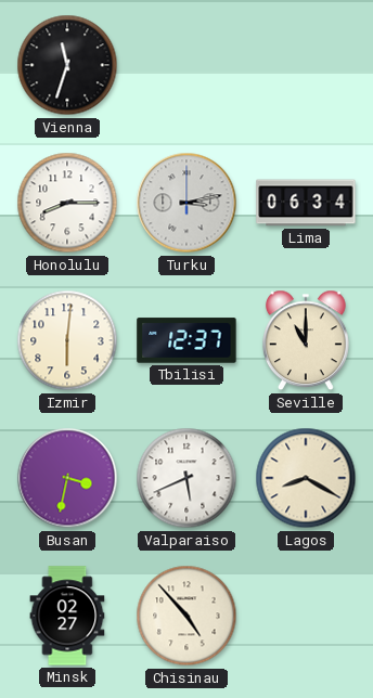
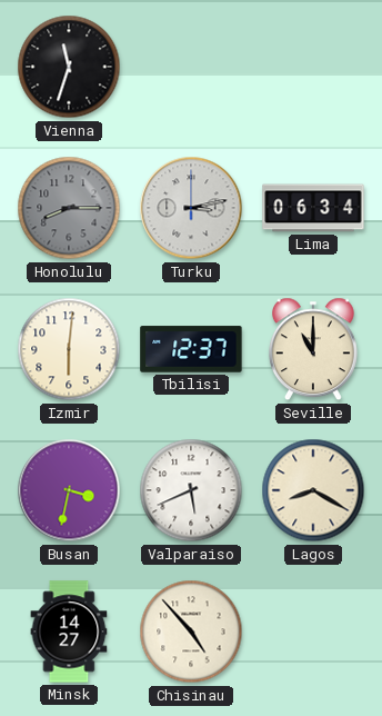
Honolulu dial: white -> grey
Minsk: 02:27 -> 14:27
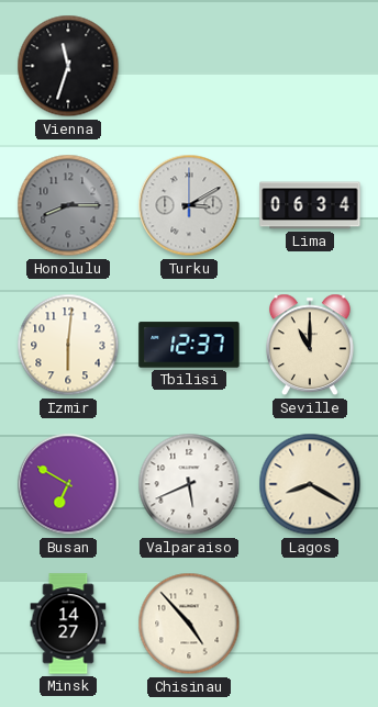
Turku: 3:13 -> 3:10
Busan: 3:32 -> 6:50
